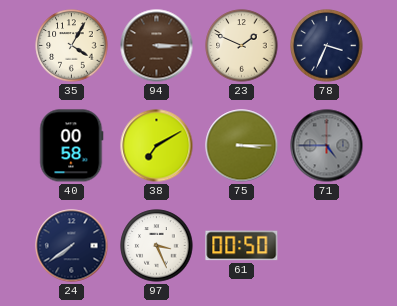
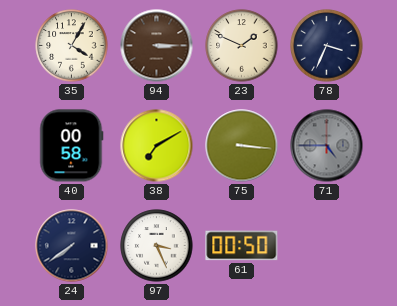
75: 3:15 -> 3:16
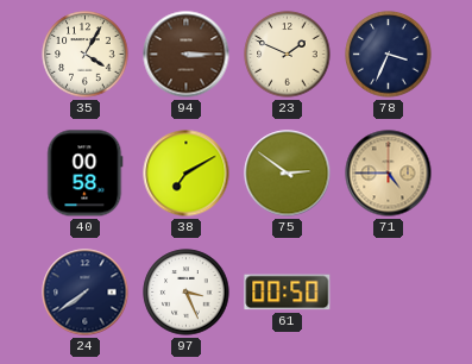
75: 3:16 -> 2:51
71 dial: grey -> champagne
